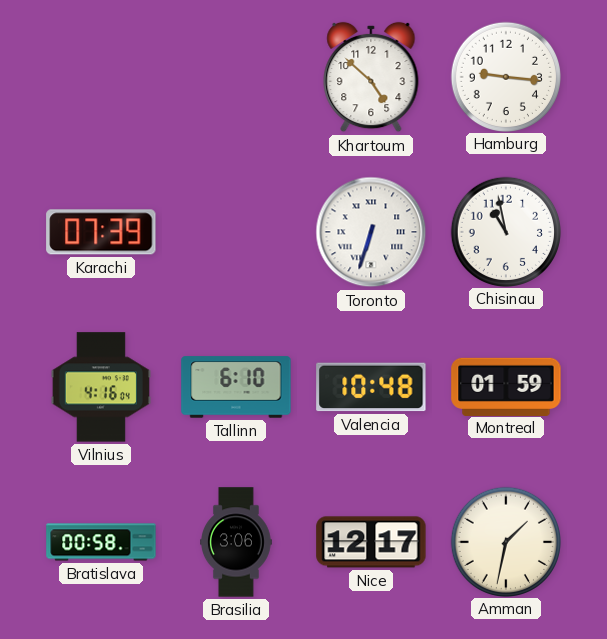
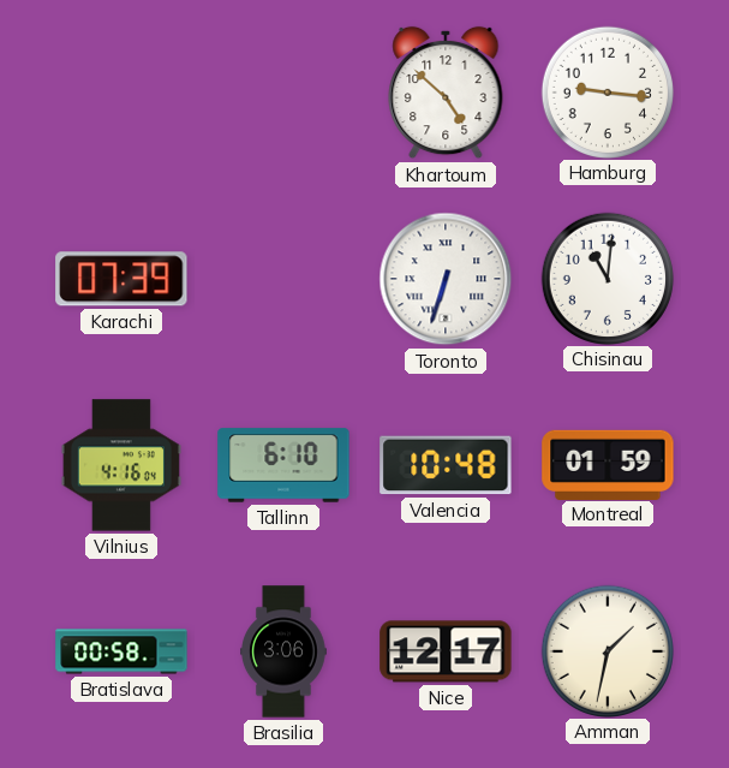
Chisinau: 10:58 -> 11:01
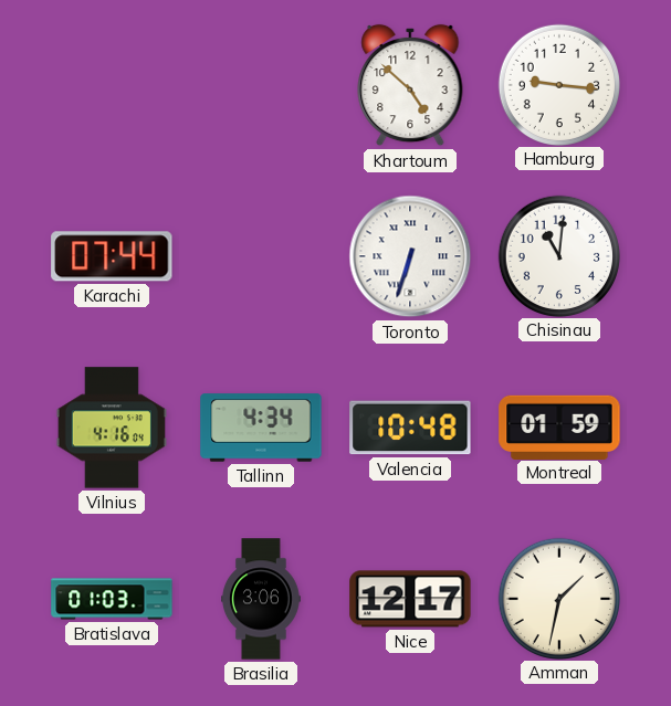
Karachi: 07:39 -> 07:44
Tallinn: 6:10 -> 4:34
Bratislava: 00:58 -> 01:03
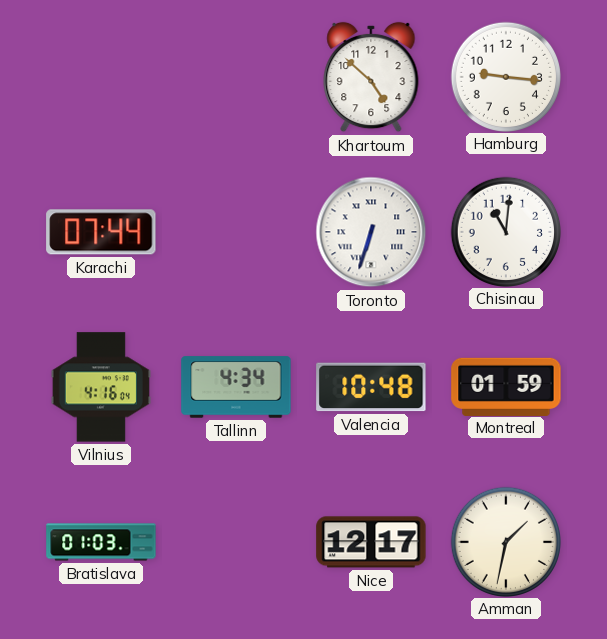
Brasilia: 3:06 -> none
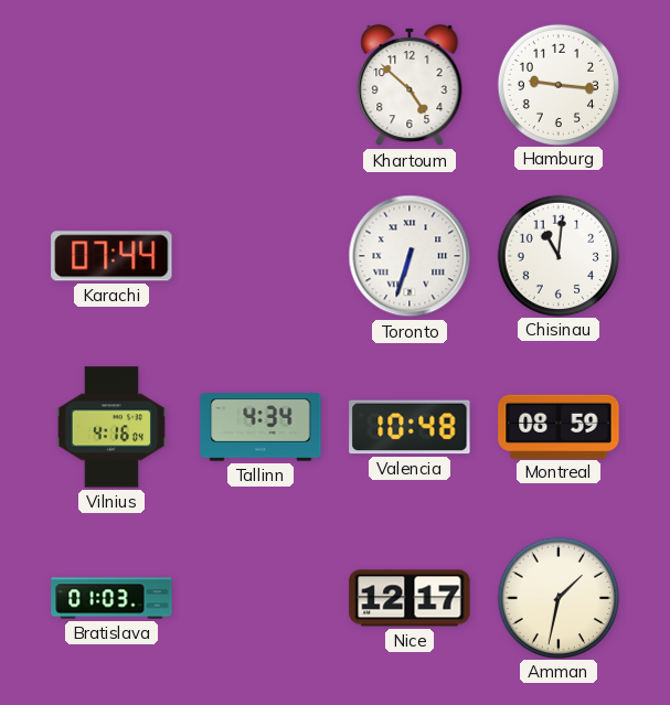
Montreal: 01:59 -> 08:59
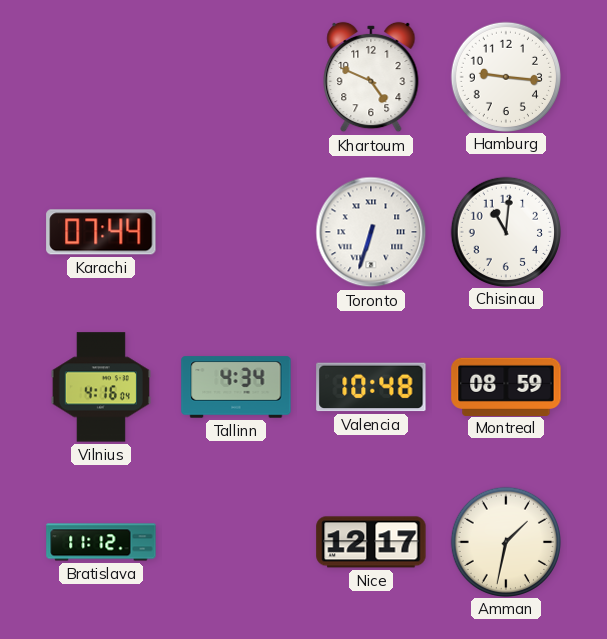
Khartoum: 4:52 -> 4:49
Bratislava: 01:03 -> 11:12
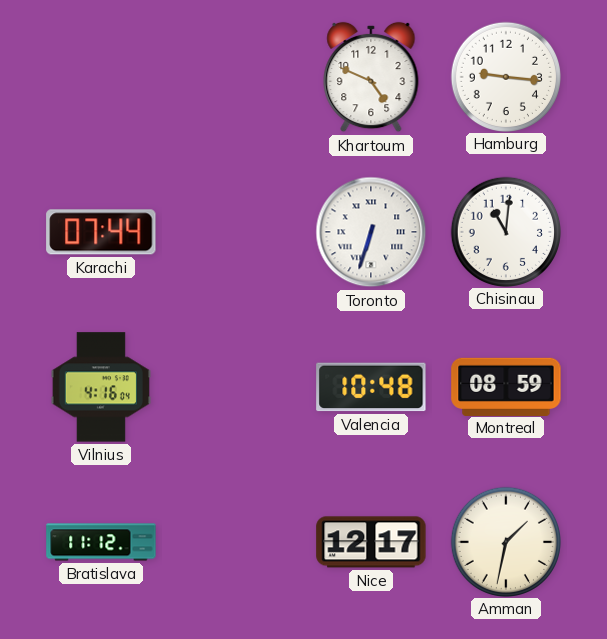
Tallinn: 4:34 -> none
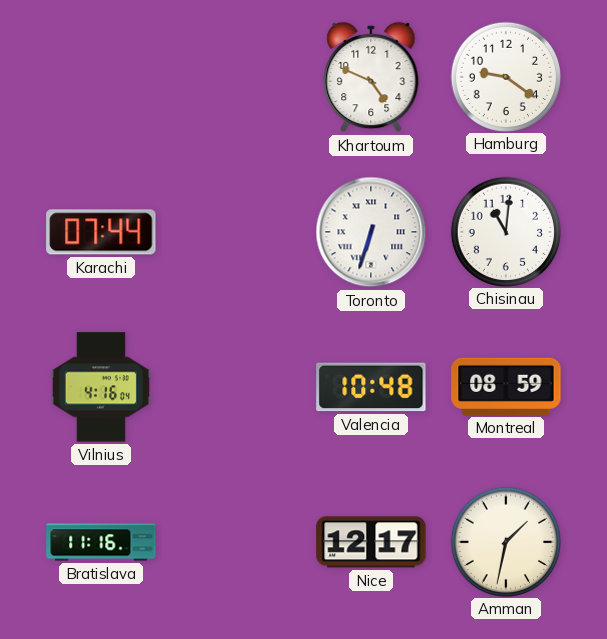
Hamburg: 9:16 -> 9:21
Bratislava: 11:12 -> 11:16
